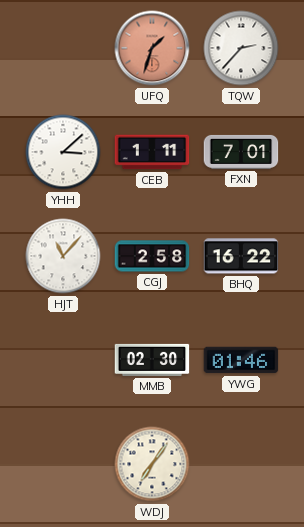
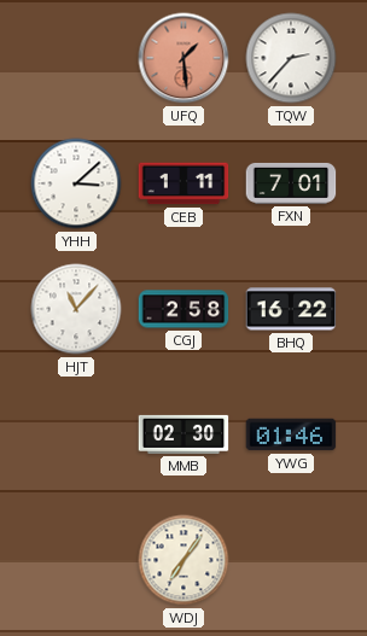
UFQ: 1:33 -> 1:29
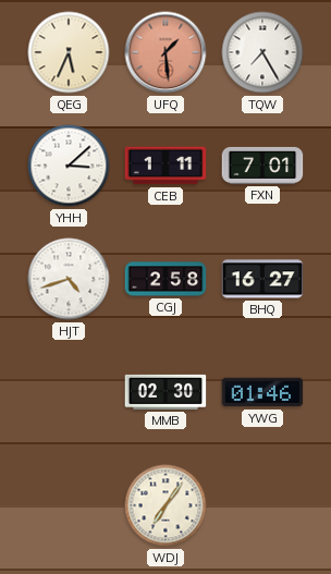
QEG: none -> 5:34
TQW: 2:37 -> 7:25
HJT: 11:07 -> 4:42
BHQ: 16:22 -> 16:27
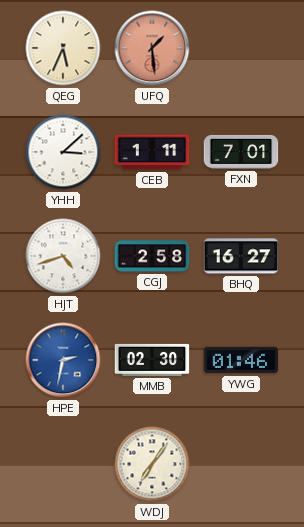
TQW: 7:25 -> none
HPE: none -> 2:32
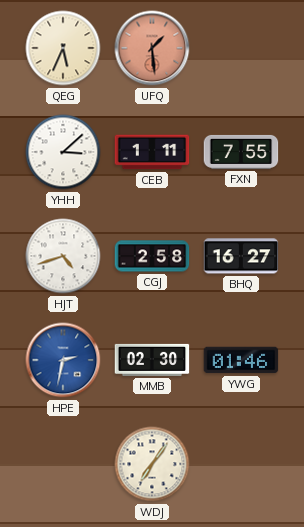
FXN: 7:01 -> 7:55
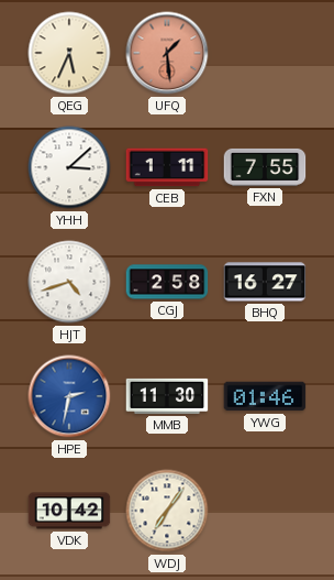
MMB: 02:30 -> 11:30
VDK: none -> 10:42
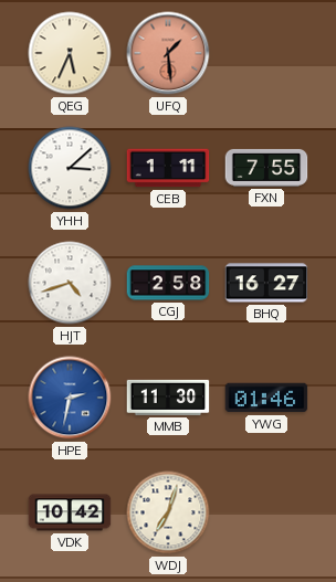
WDJ: 7:06 -> 7:03
